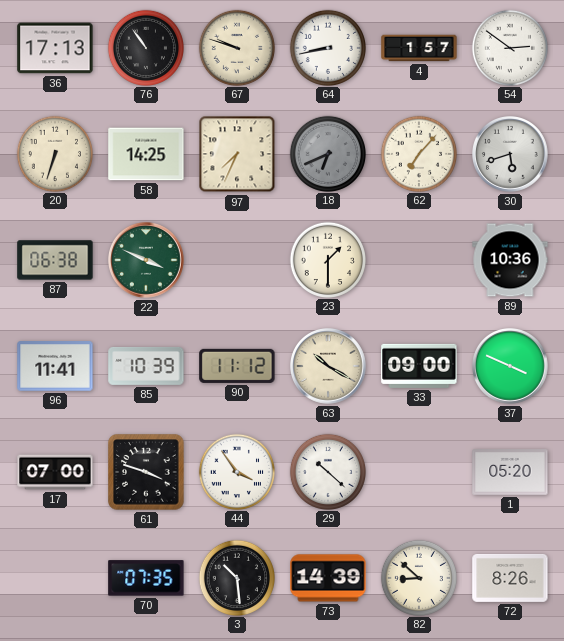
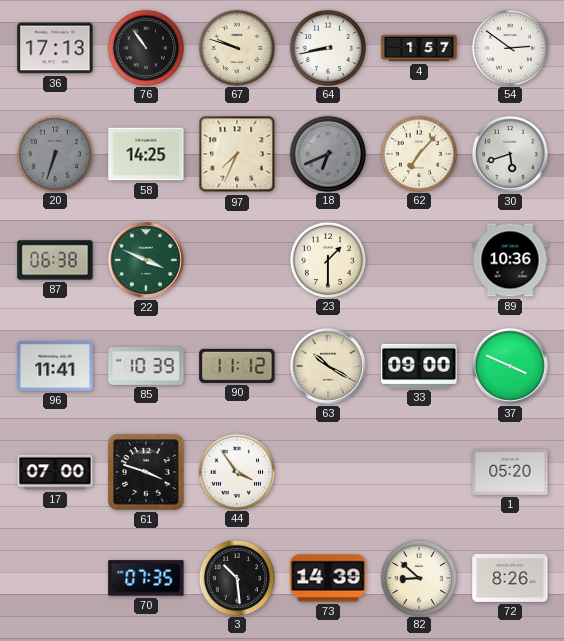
20 dial: cream -> grey
29: 10:22 -> none
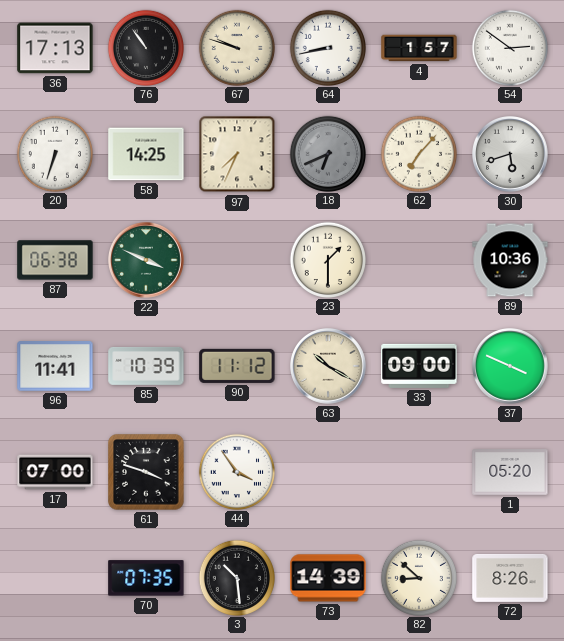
20 dial: grey -> white
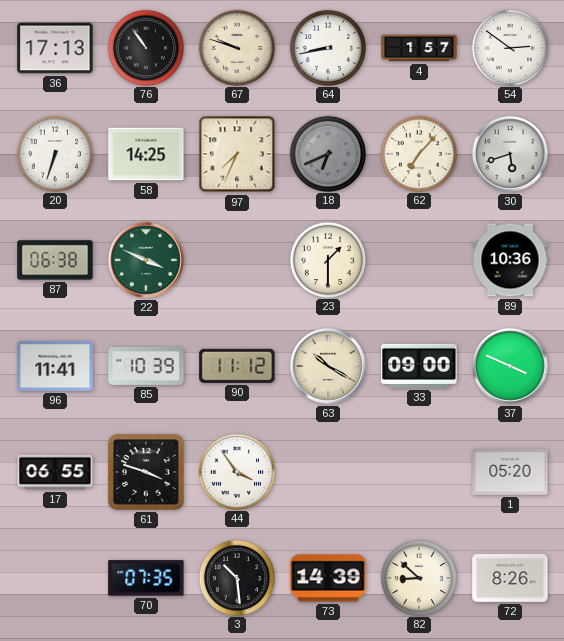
17: 07:00 -> 06:55
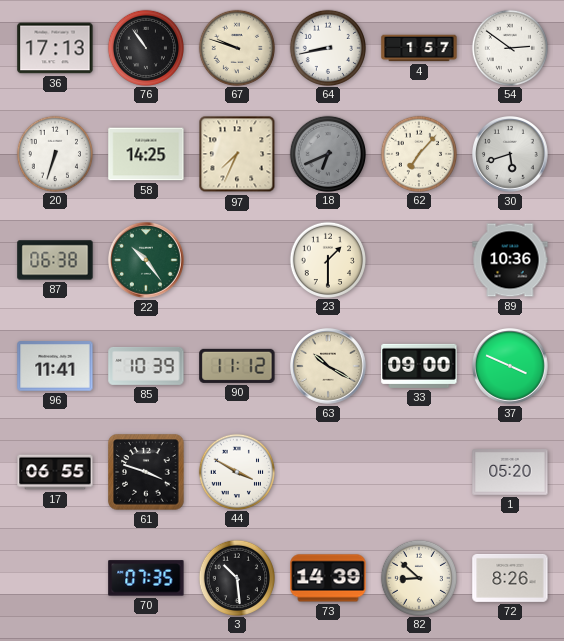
22: 3:49 -> 10:24
44: 3:54 -> 3:50
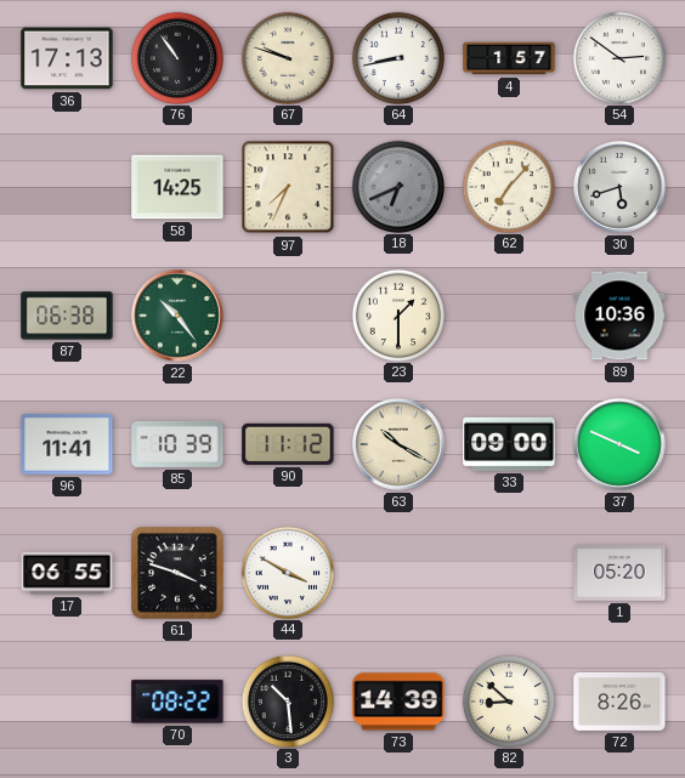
20: 6:33 -> none
70: 07:35 -> 08:22
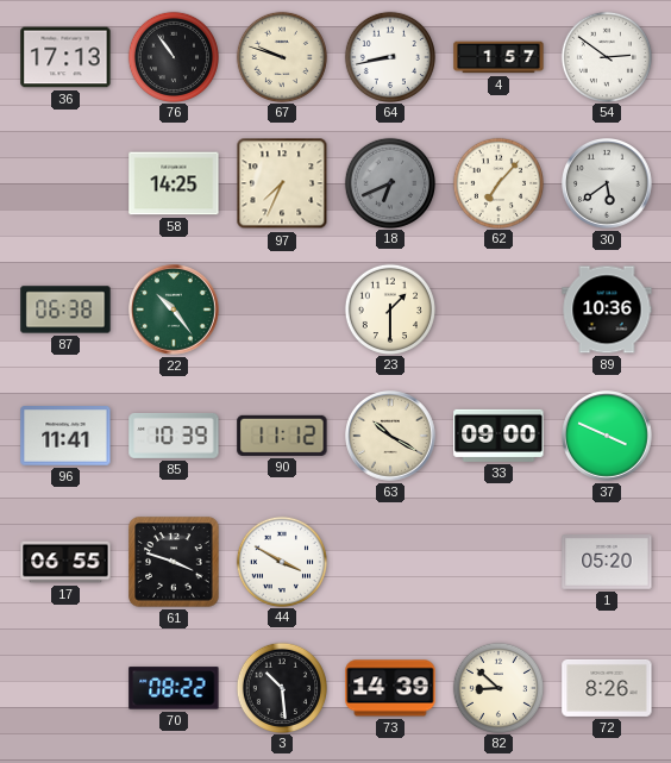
30: 5:42 -> 5:39
